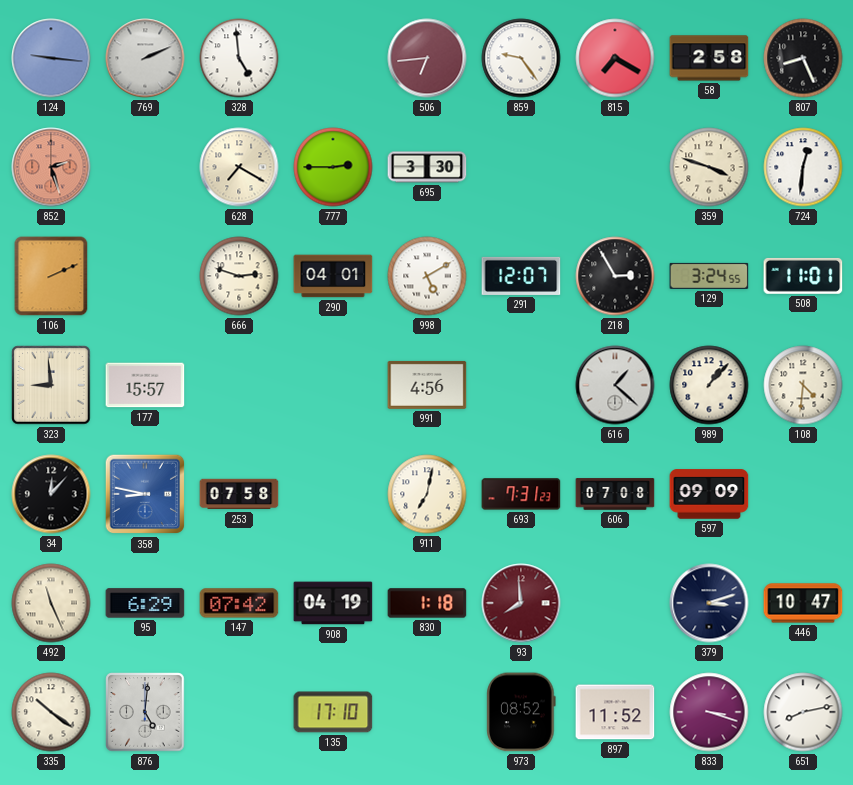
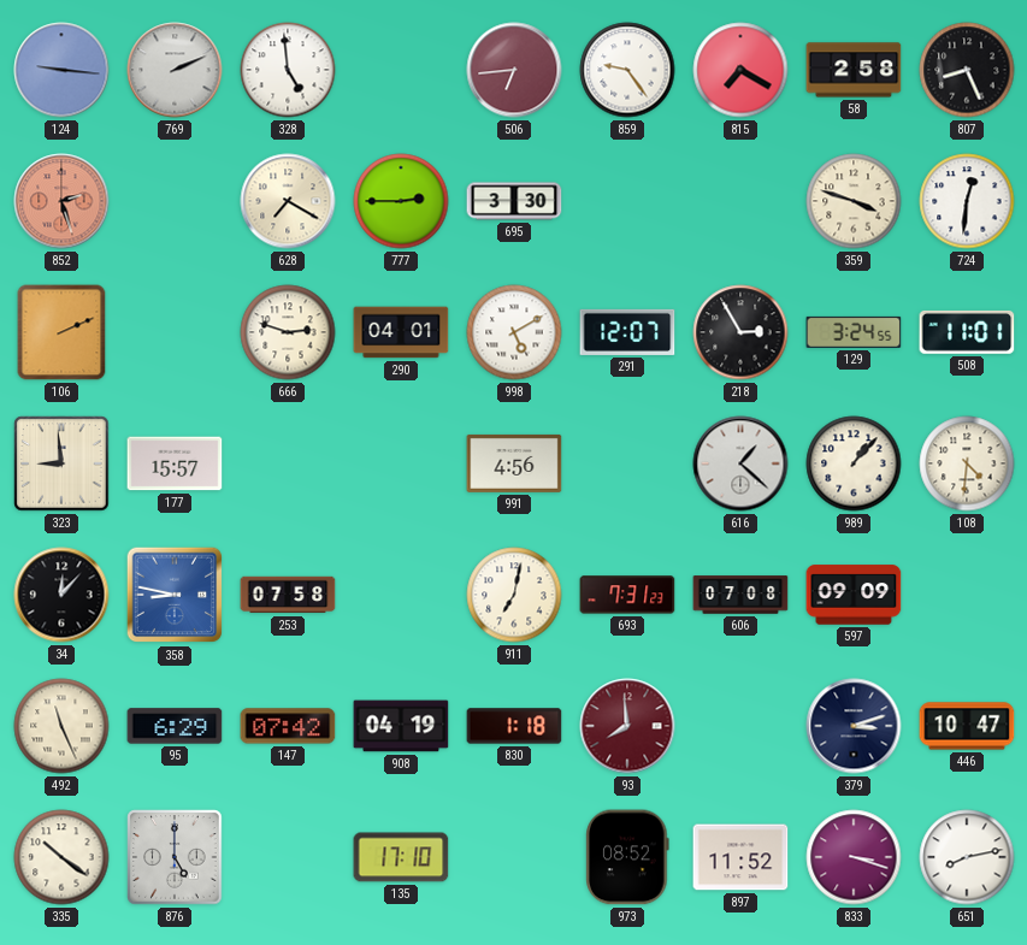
876: 5:01 -> 5:00
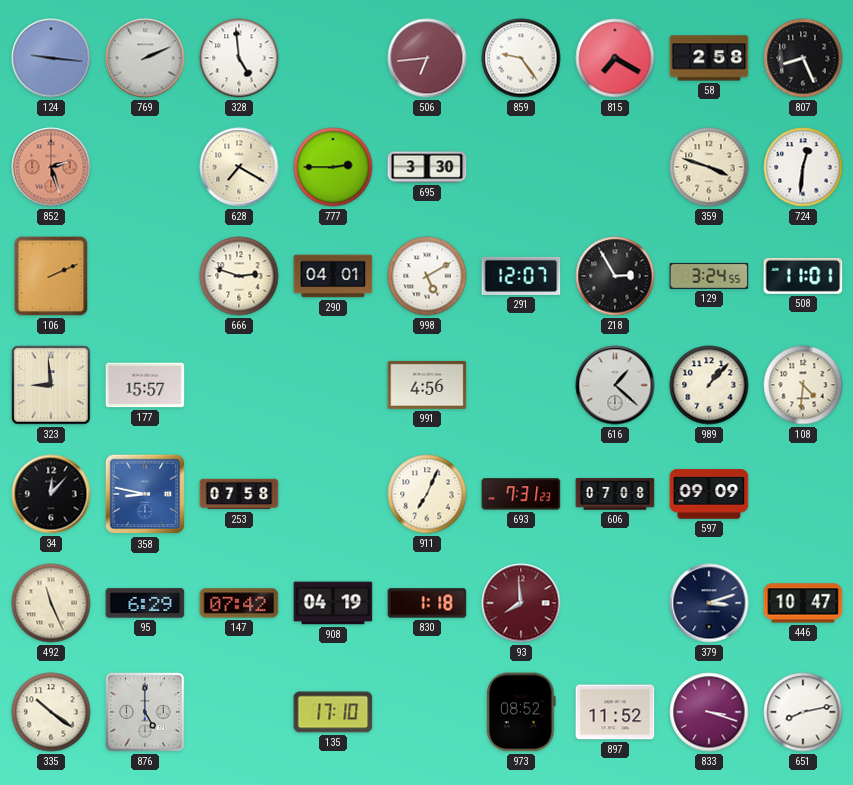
911: 7:02 -> 7:04
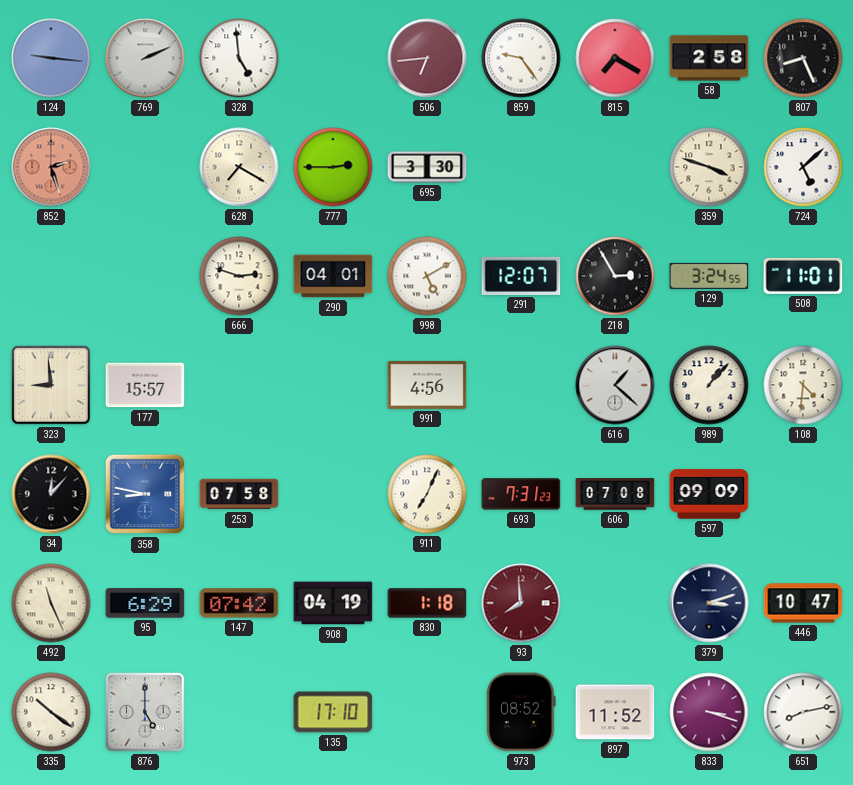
724: 12:31 -> 5:08
106: 2:11 -> none
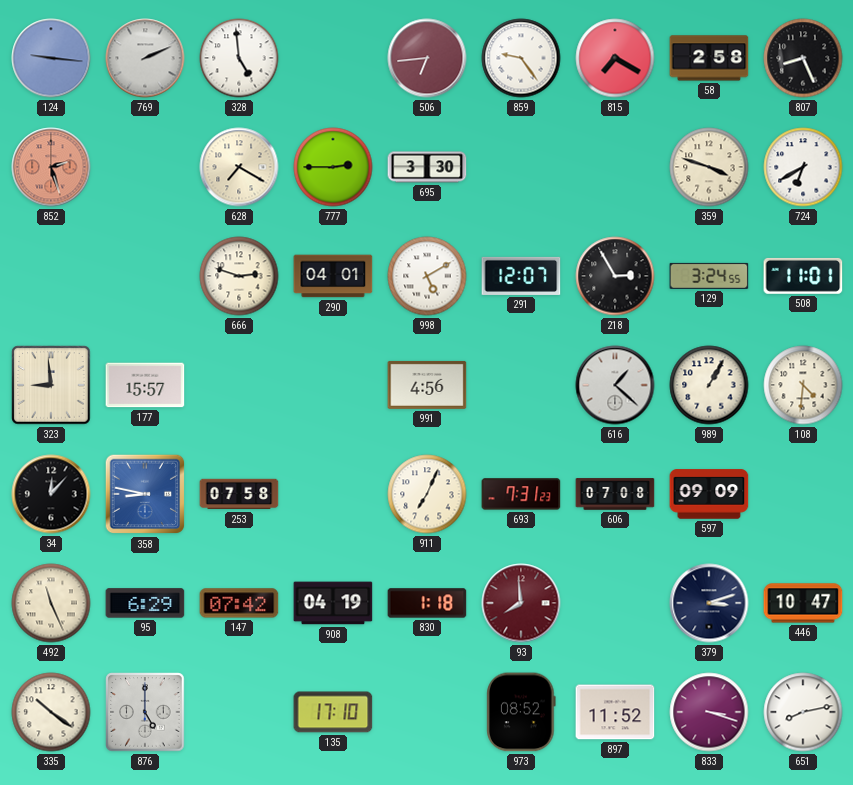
724: 5:08 -> 6:40
989: 1:07 -> 1:05
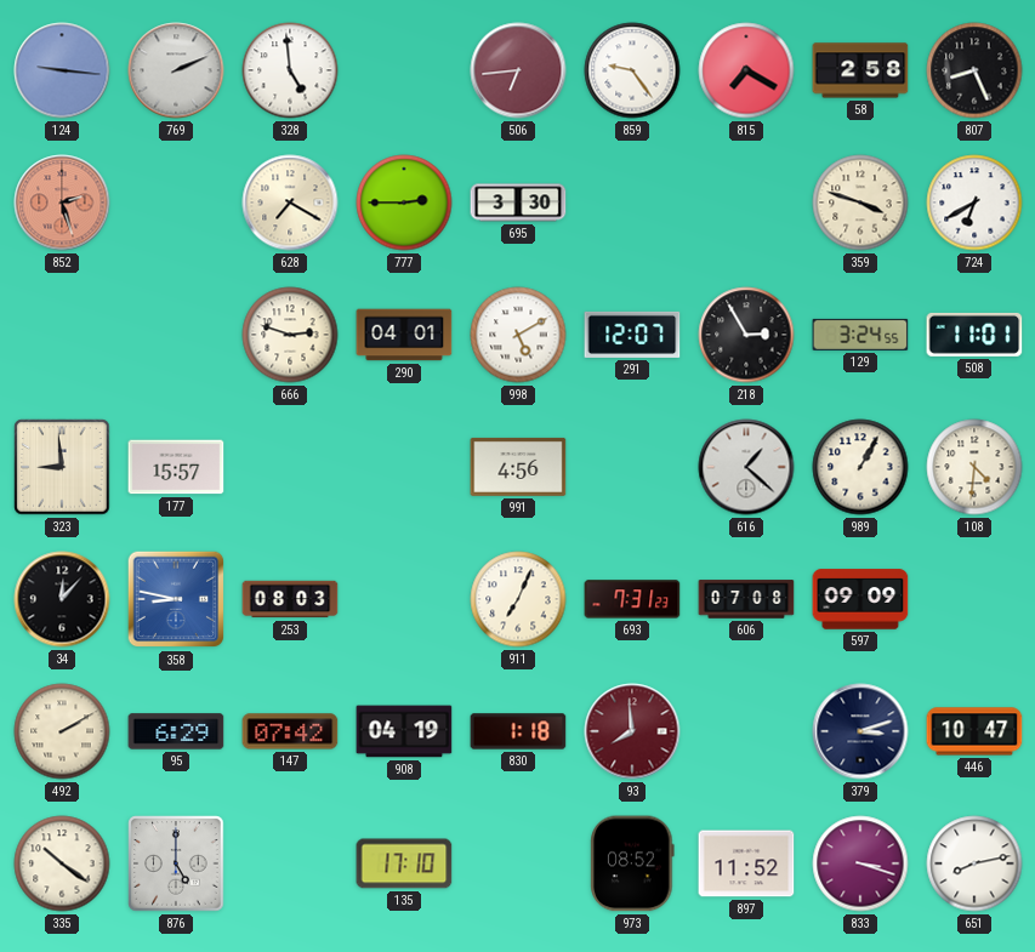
253: 07:58 -> 08:03
492: 11:26 -> 2:10
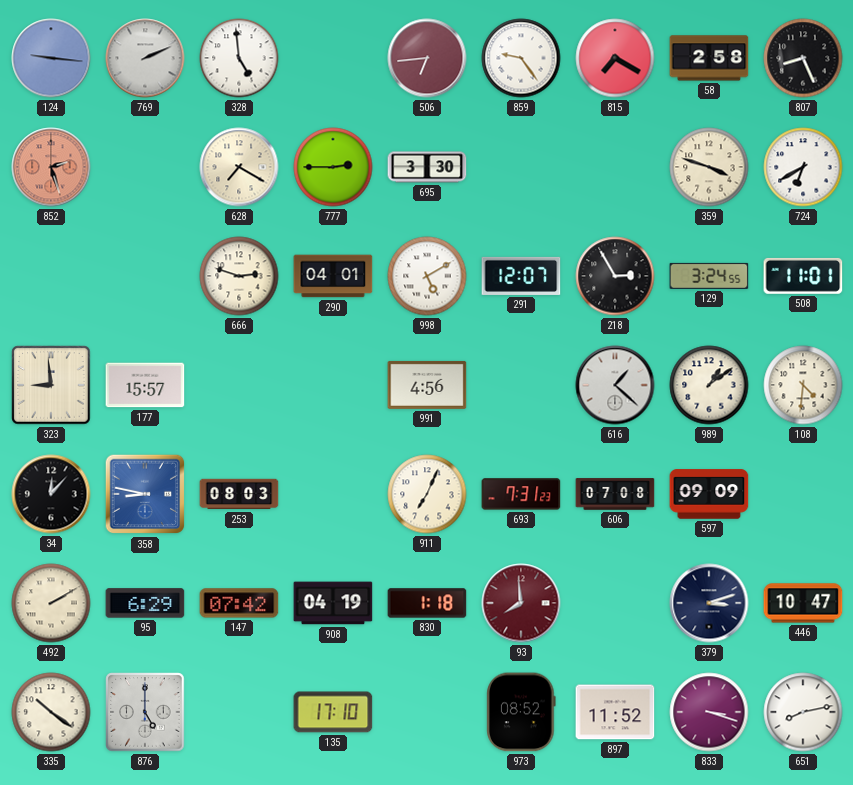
989: 1:05 -> 1:09
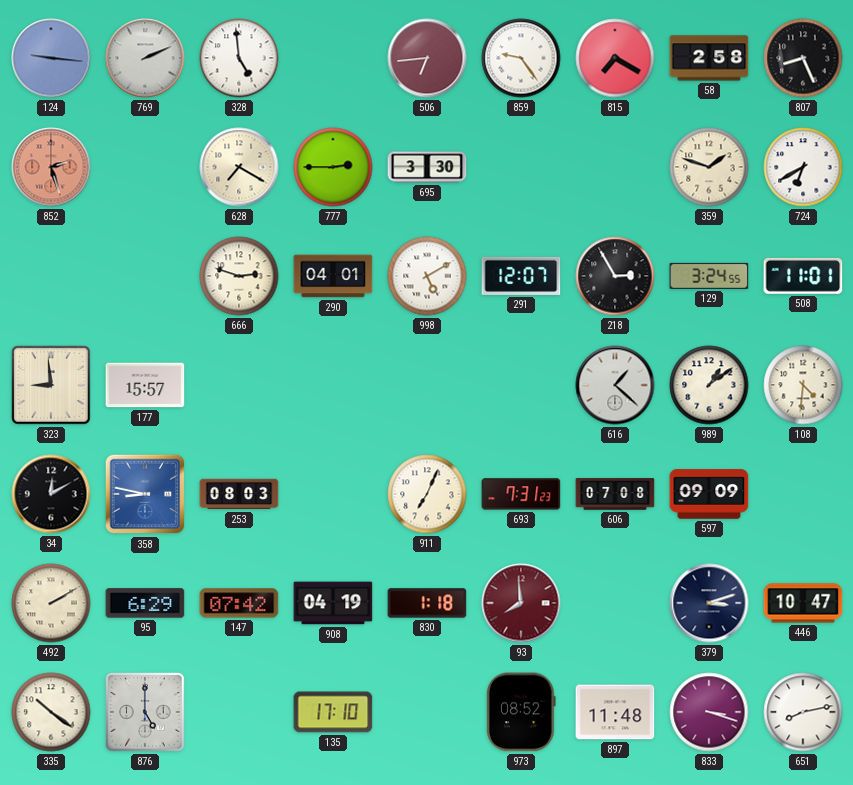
359: 3:48 -> 1:48
991: 4:56 -> none
34: 12:07 -> 12:10
897: 11:52 -> 11:48
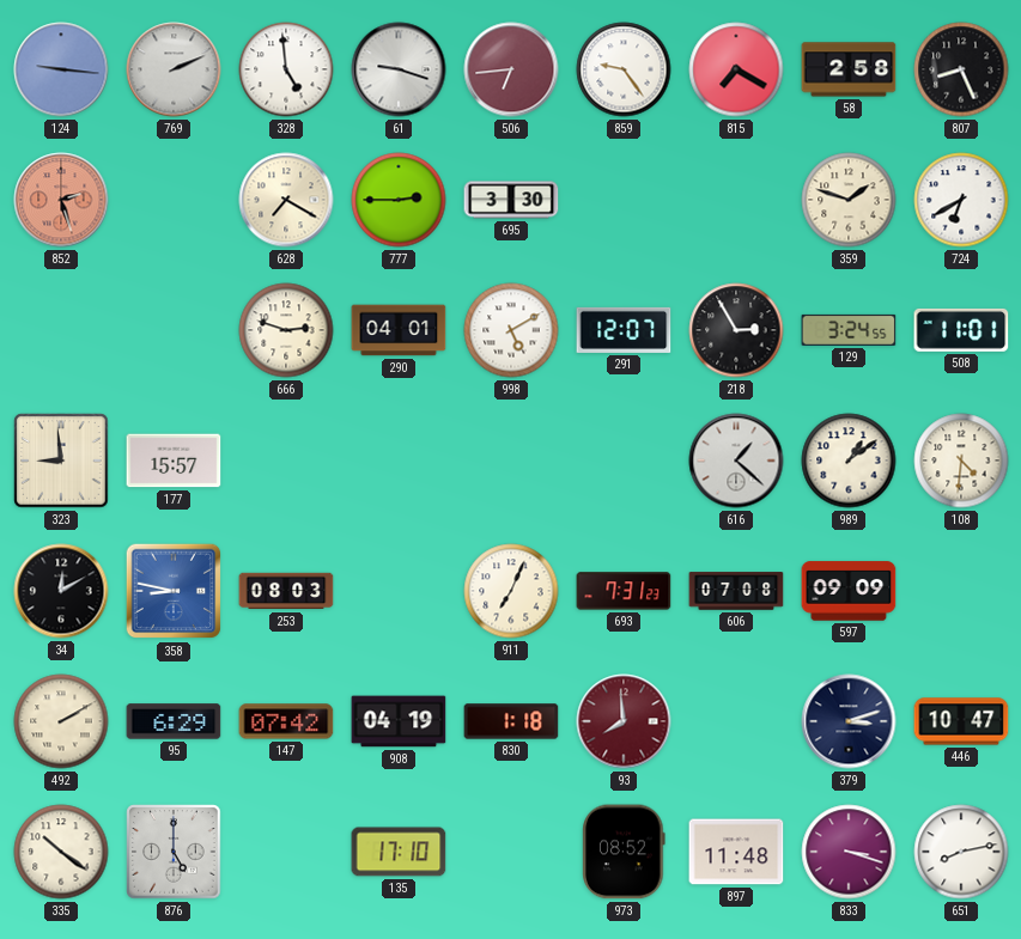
61: none -> 9:18
